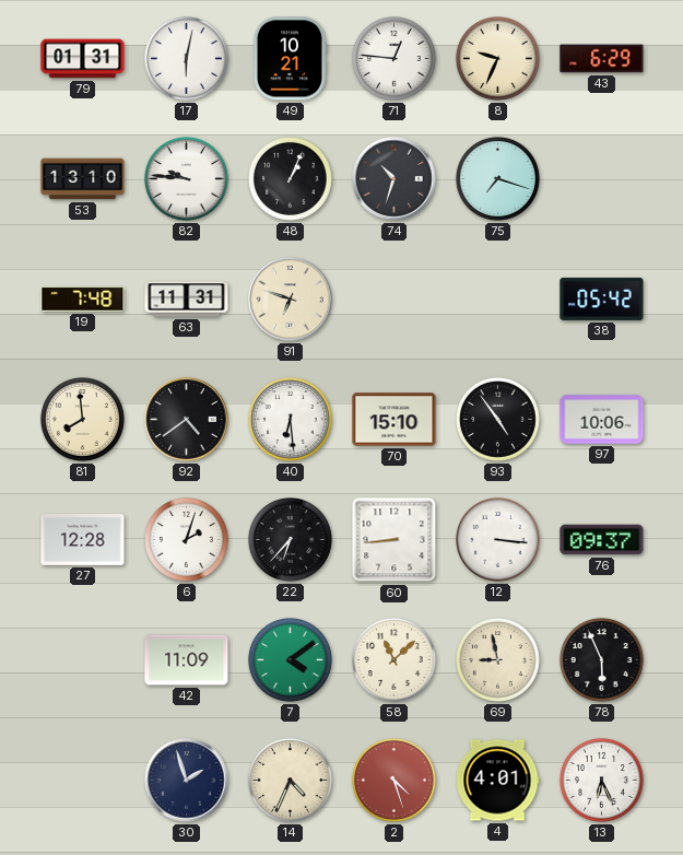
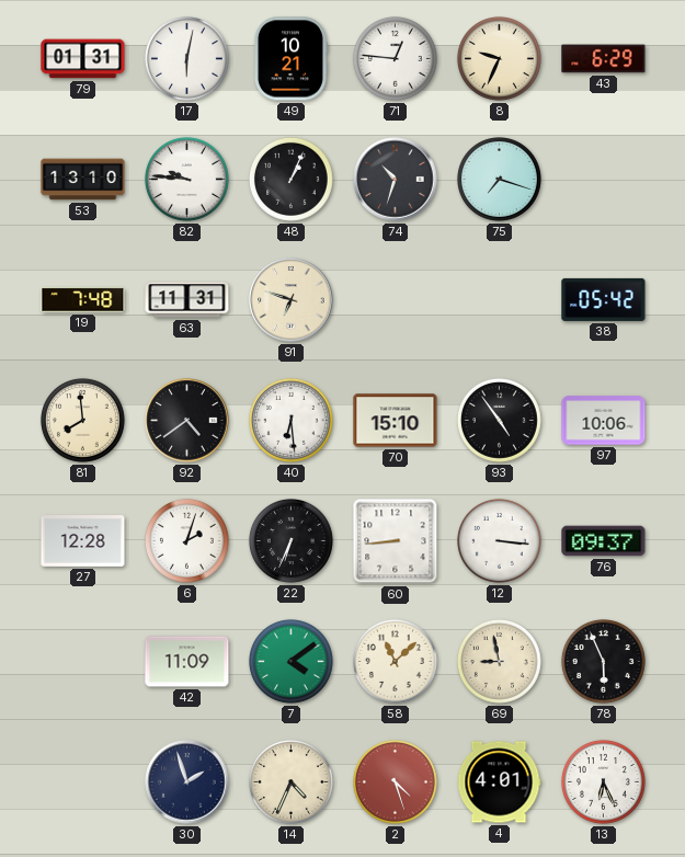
22: 6:37 -> 6:34
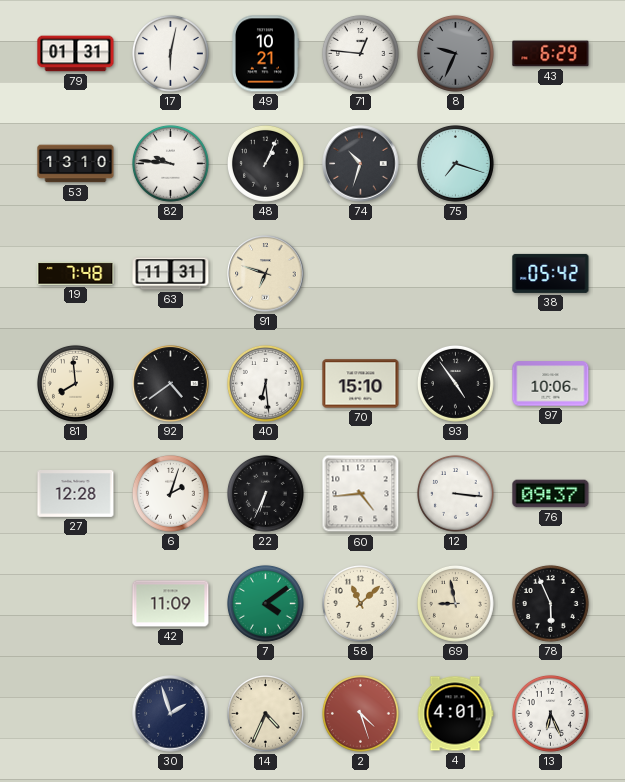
8 dial: cream -> grey
60: 8:44 -> 4:44
